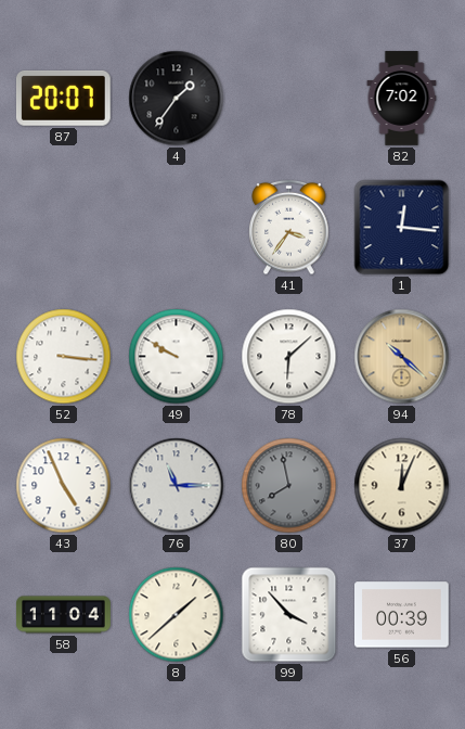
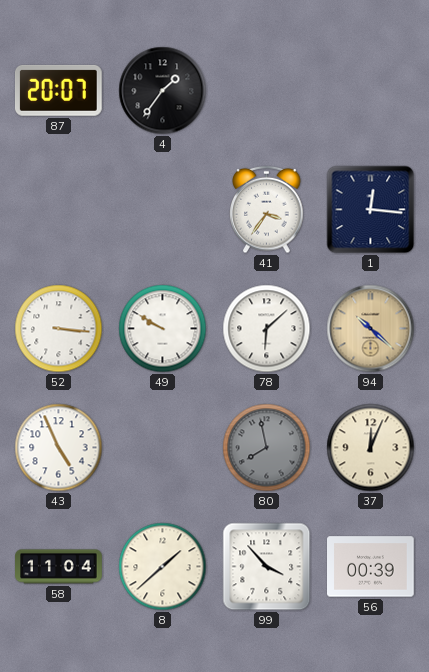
82: 7:02 -> none
76: 11:15 -> none
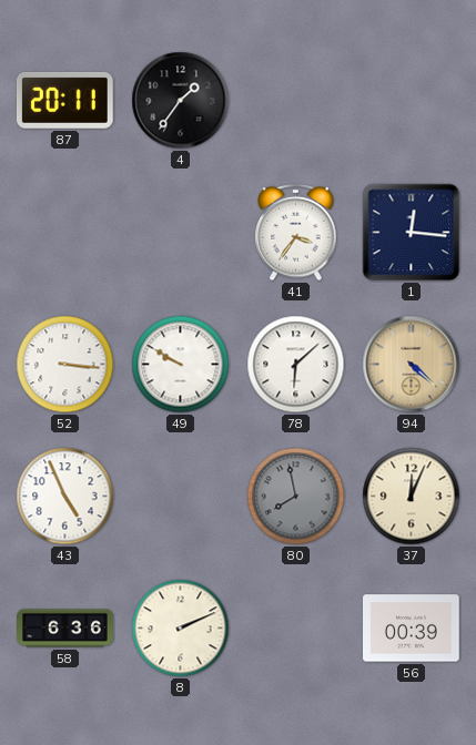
87: 20:07 -> 20:11
94: 10:22 -> 4:22
58: 11:04 -> 6:36
8: 1:38 -> 2:11
99: 3:53 -> none
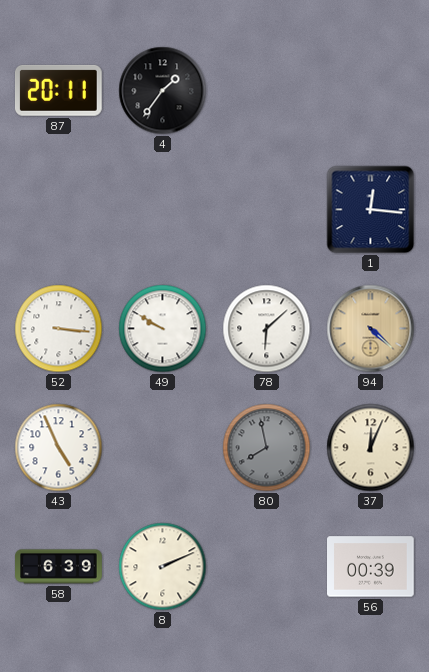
41: 3:36 -> none
58: 6:36 -> 6:39
